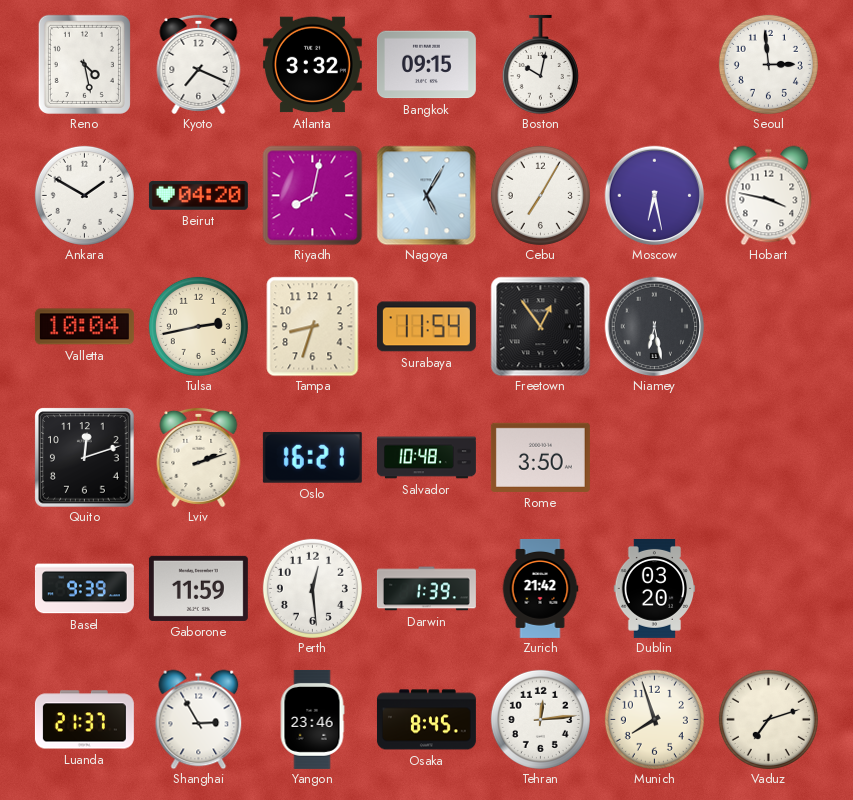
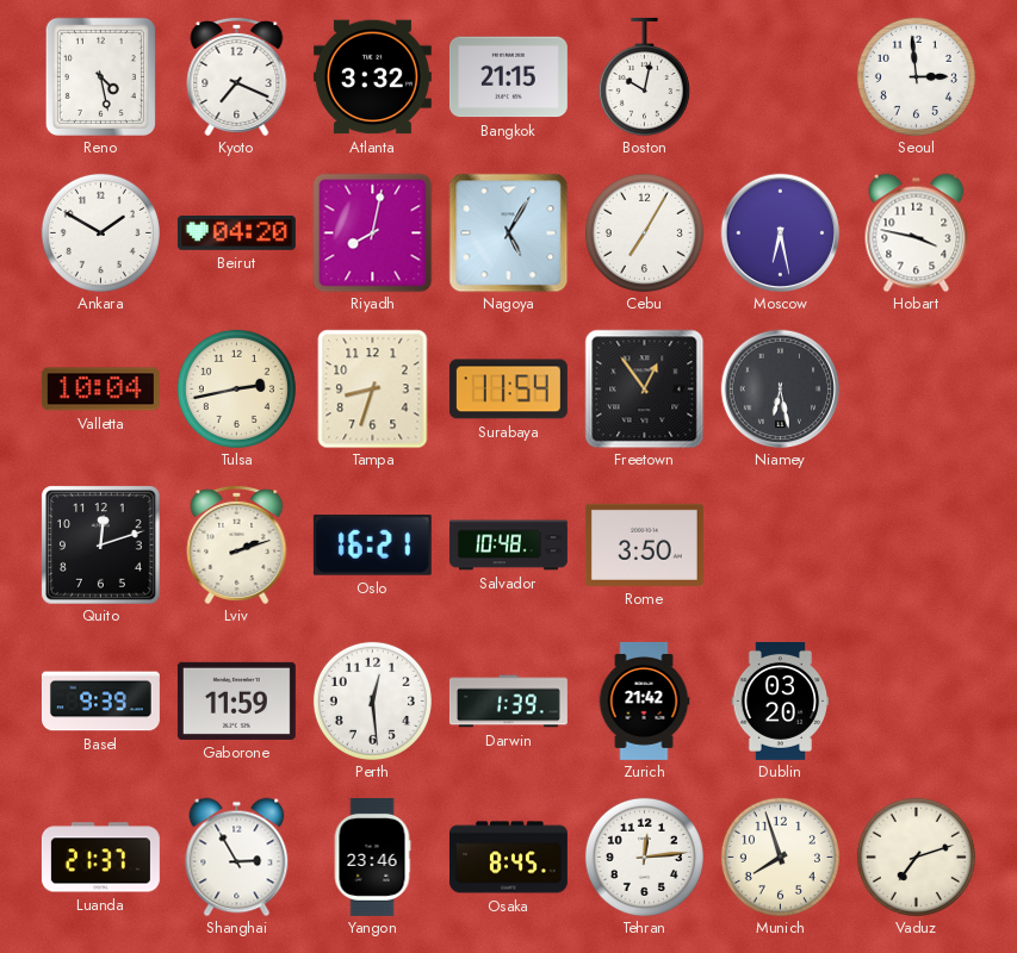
Bangkok: 09:15 -> 21:15
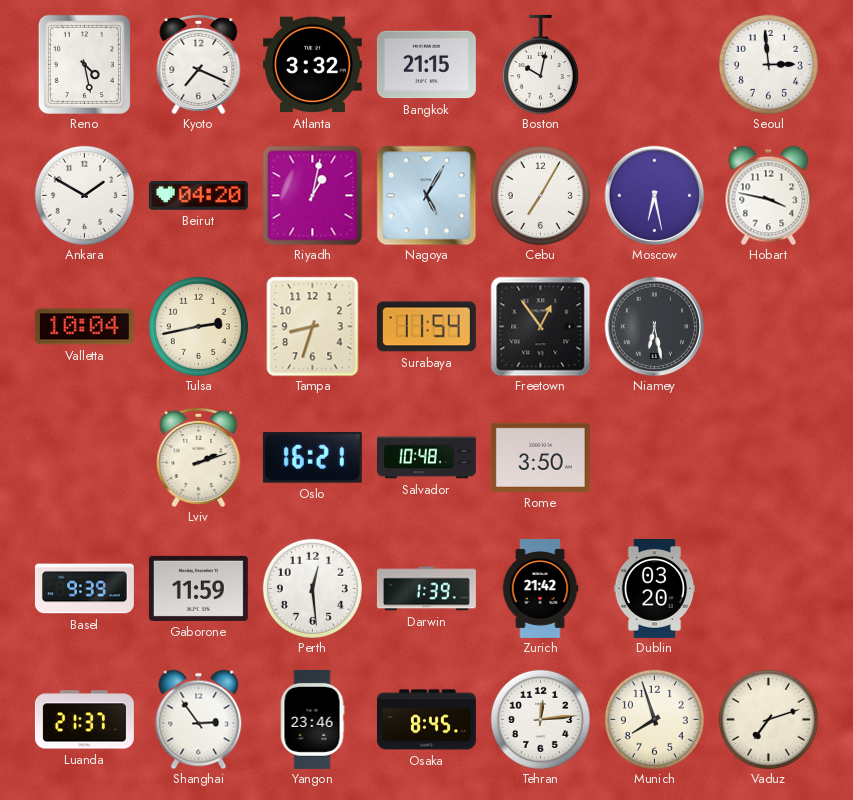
Riyadh: 8:02 -> 1:02
Quito: 12:12 -> none
Shanghai: 2:55 -> 2:54
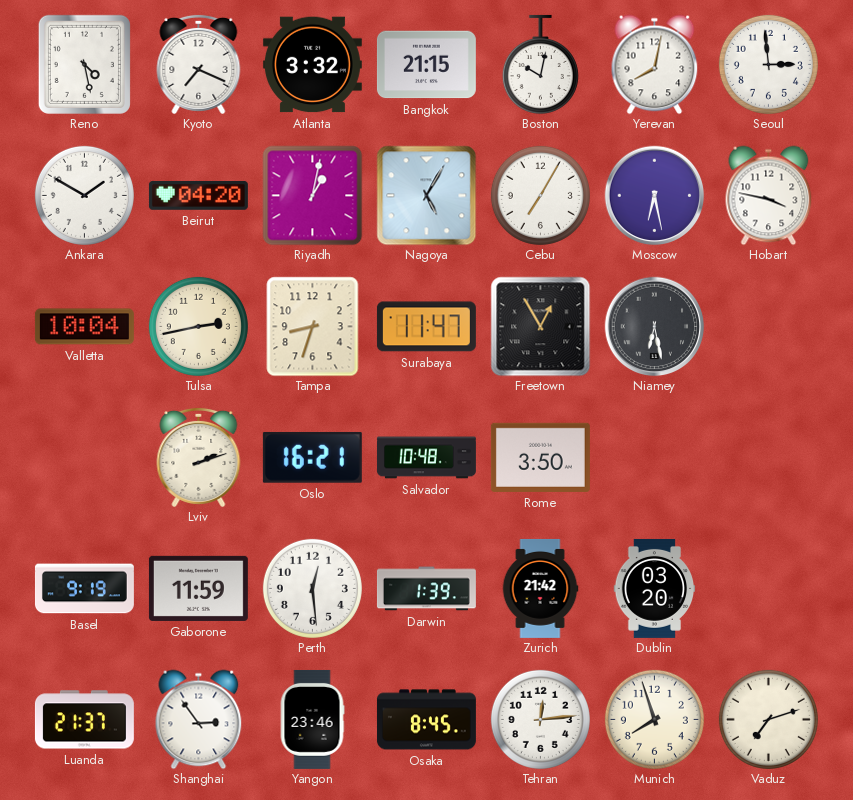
Yerevan: none -> 8:02
Surabaya: 11:54 -> 11:47
Freetown: 12:54 -> 12:55
Basel: 9:39 -> 9:19
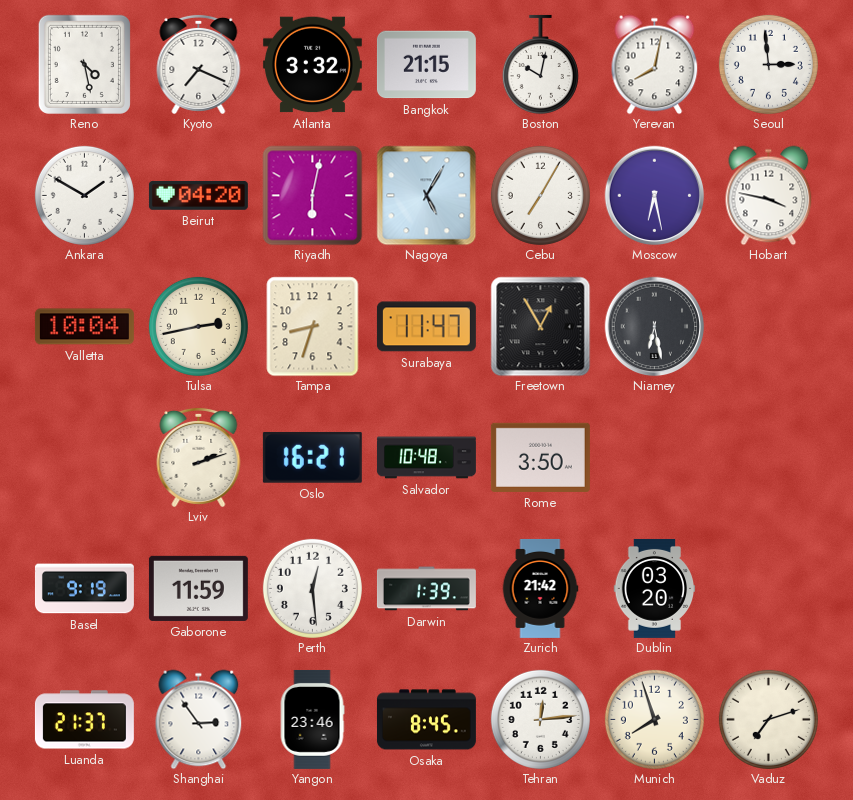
Riyadh: 1:02 -> 6:02
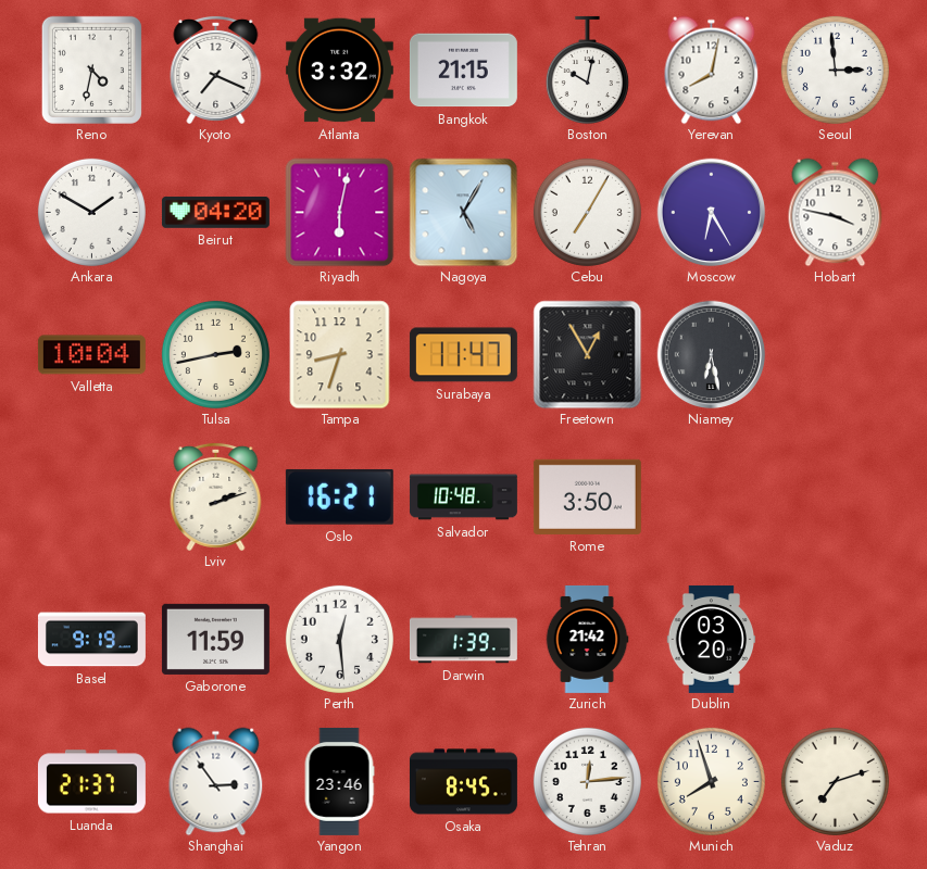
Reno: 4:28 -> 4:32
Moscow: 6:28 -> 6:25
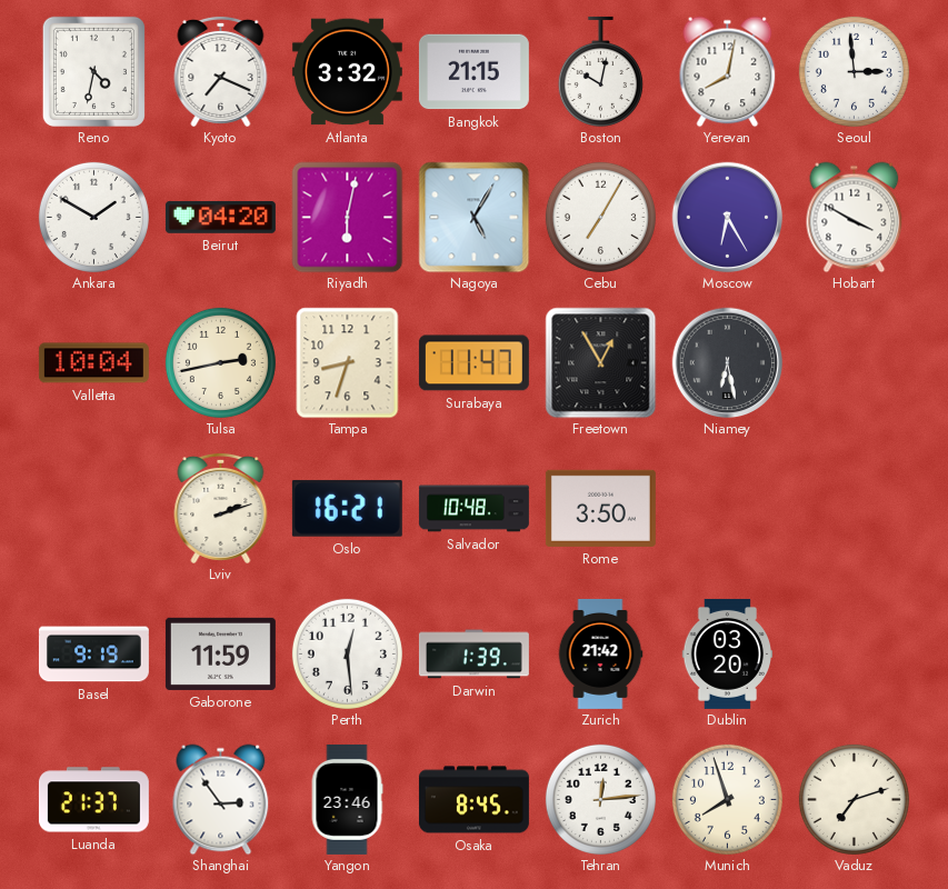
Hobart: 3:47 -> 3:50
